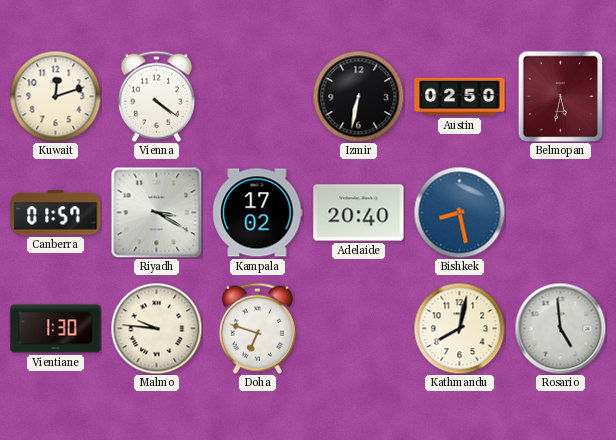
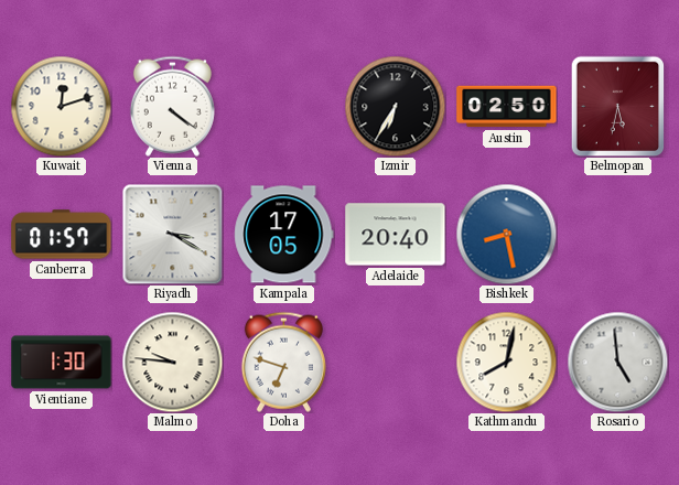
Izmir: 6:32 -> 6:35
Kampala: 17:02 -> 17:05
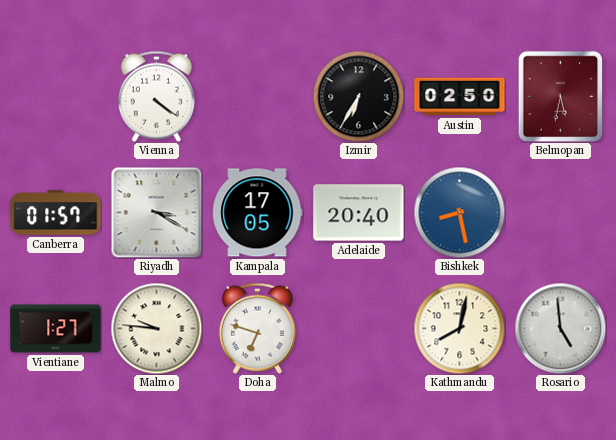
Kuwait: 12:12 -> none
Vientiane: 1:30 -> 1:27
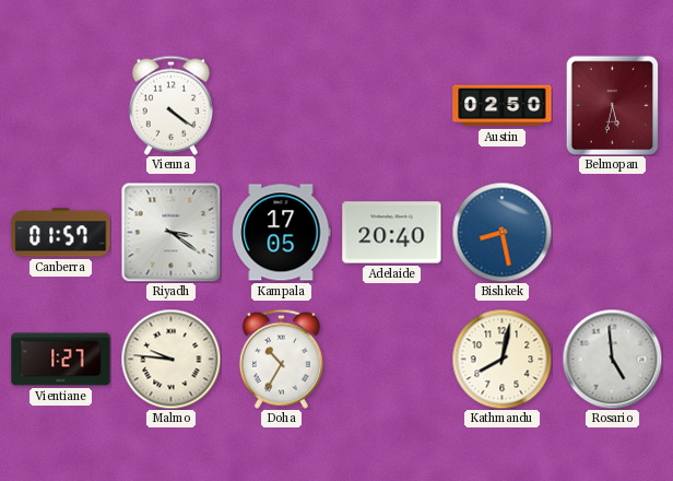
Izmir: 6:35 -> none
Riyadh: 3:20 -> 3:21
Doha: 6:48 -> 10:35
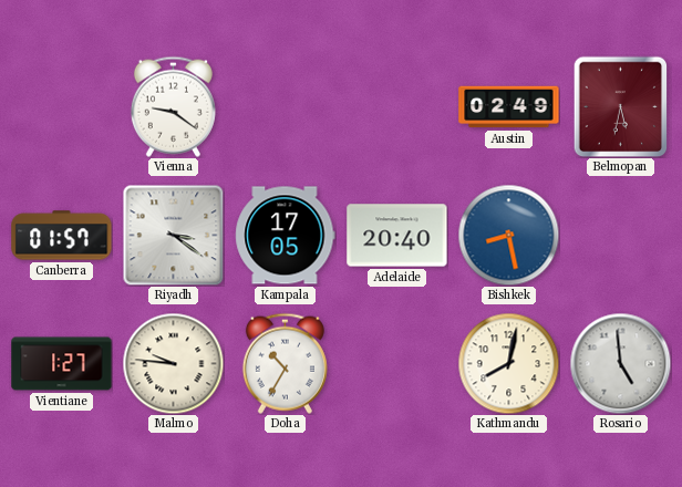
Vienna: 4:21 -> 9:21
Austin: 02:50 -> 02:49
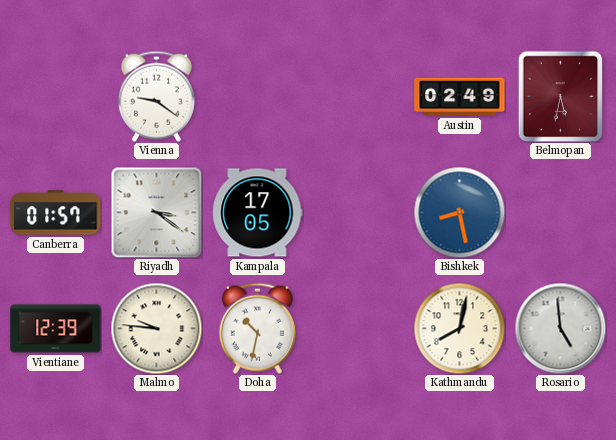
Adelaide: 20:40 -> none
Vientiane: 1:27 -> 12:39
Doha: 10:35 -> 10:32
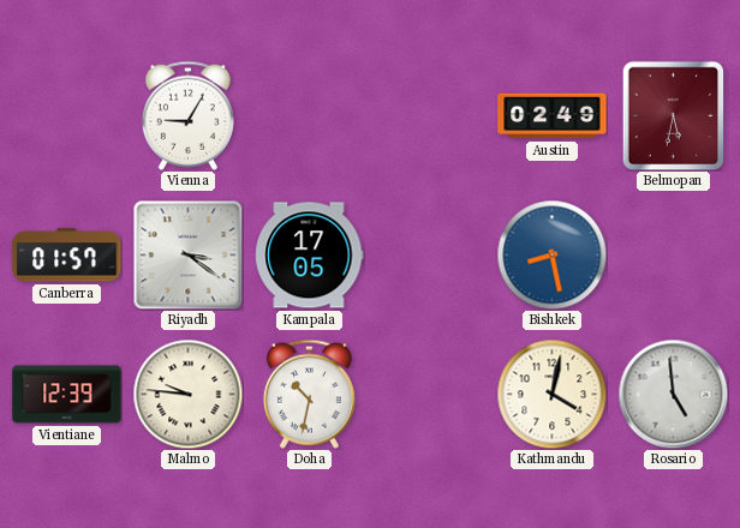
Vienna: 9:21 -> 9:05
Kathmandu: 8:02 -> 4:02
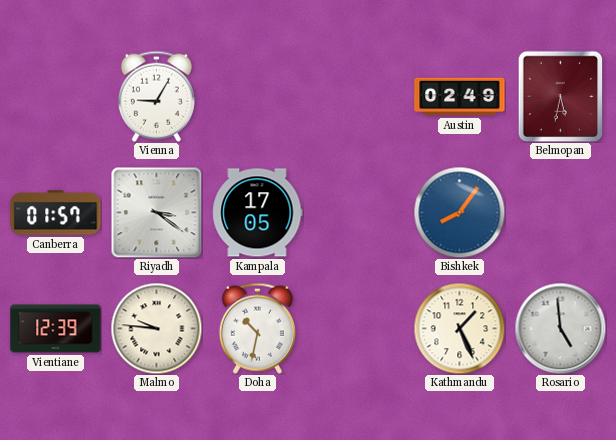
Bishkek: 8:28 -> 8:06
Kathmandu: 4:02 -> 1:26
